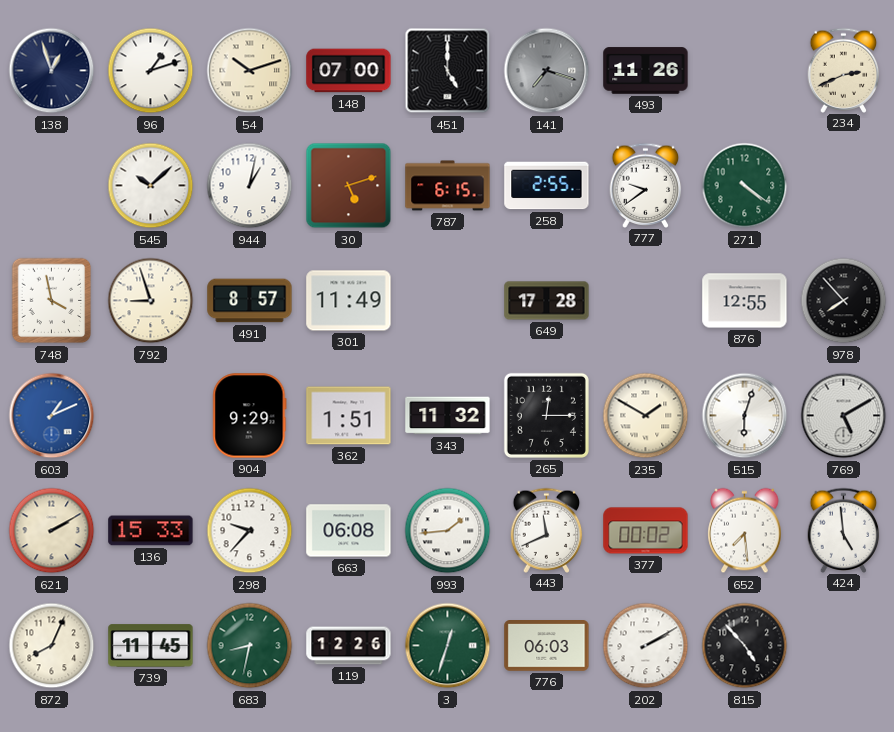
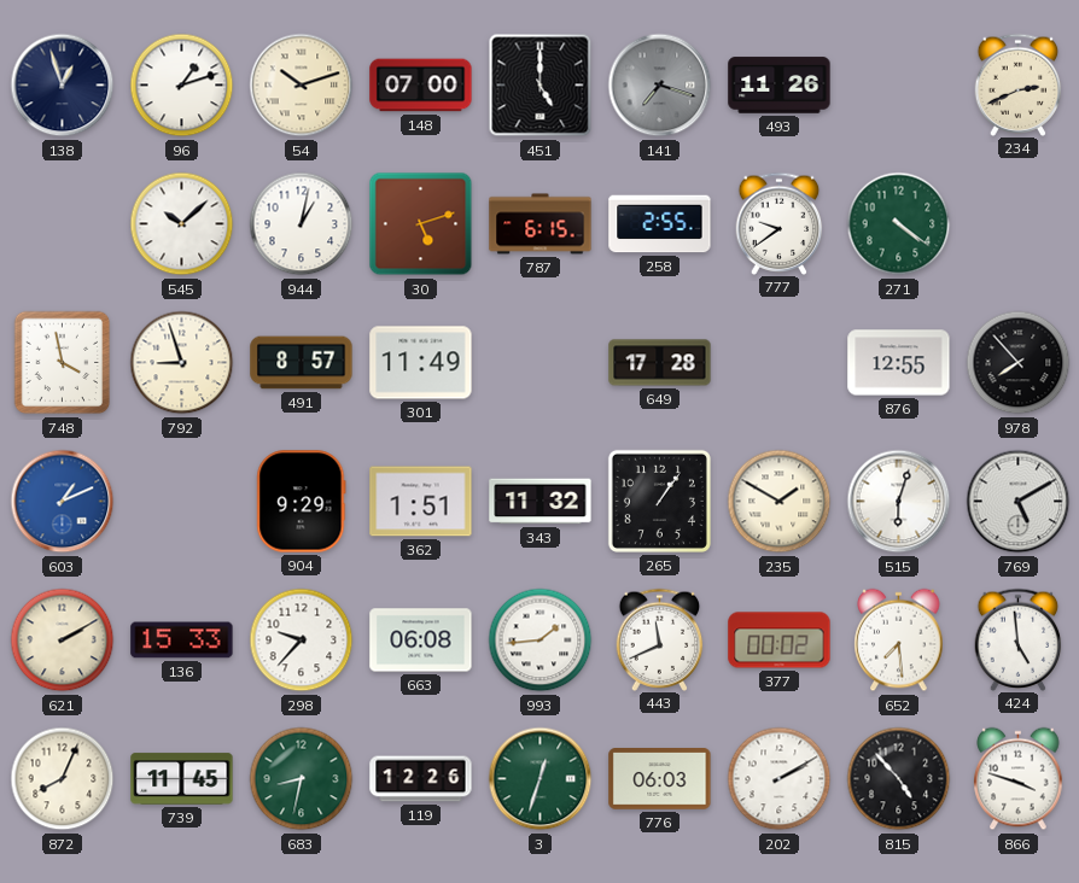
265: 12:15 -> 1:06
866: none -> 3:48
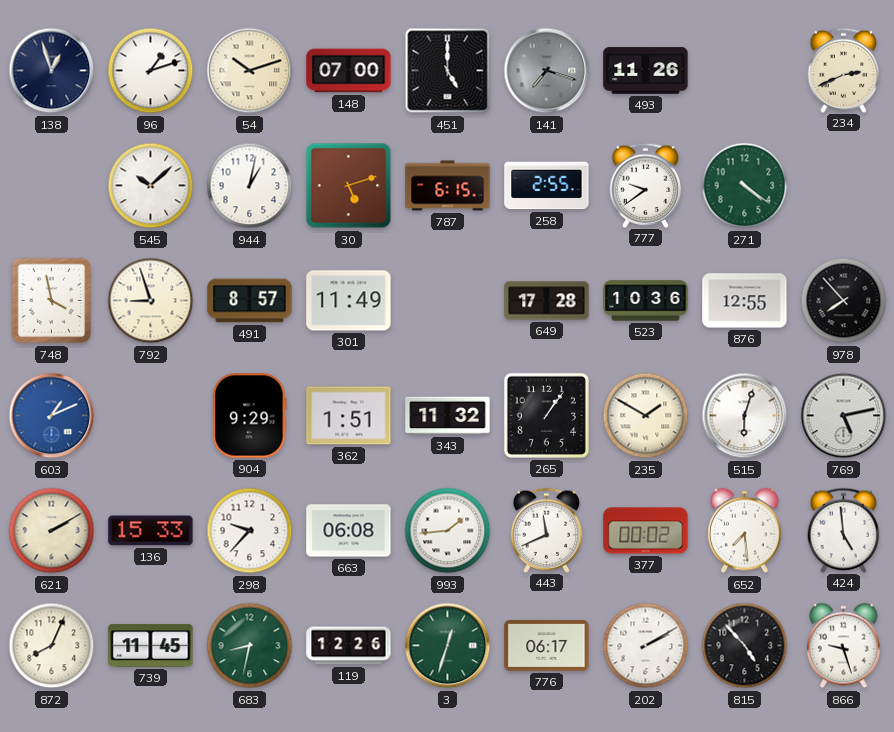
523: none -> 10:36
769: 5:10 -> 5:13
776: 06:03 -> 06:17
866: 3:48 -> 9:27
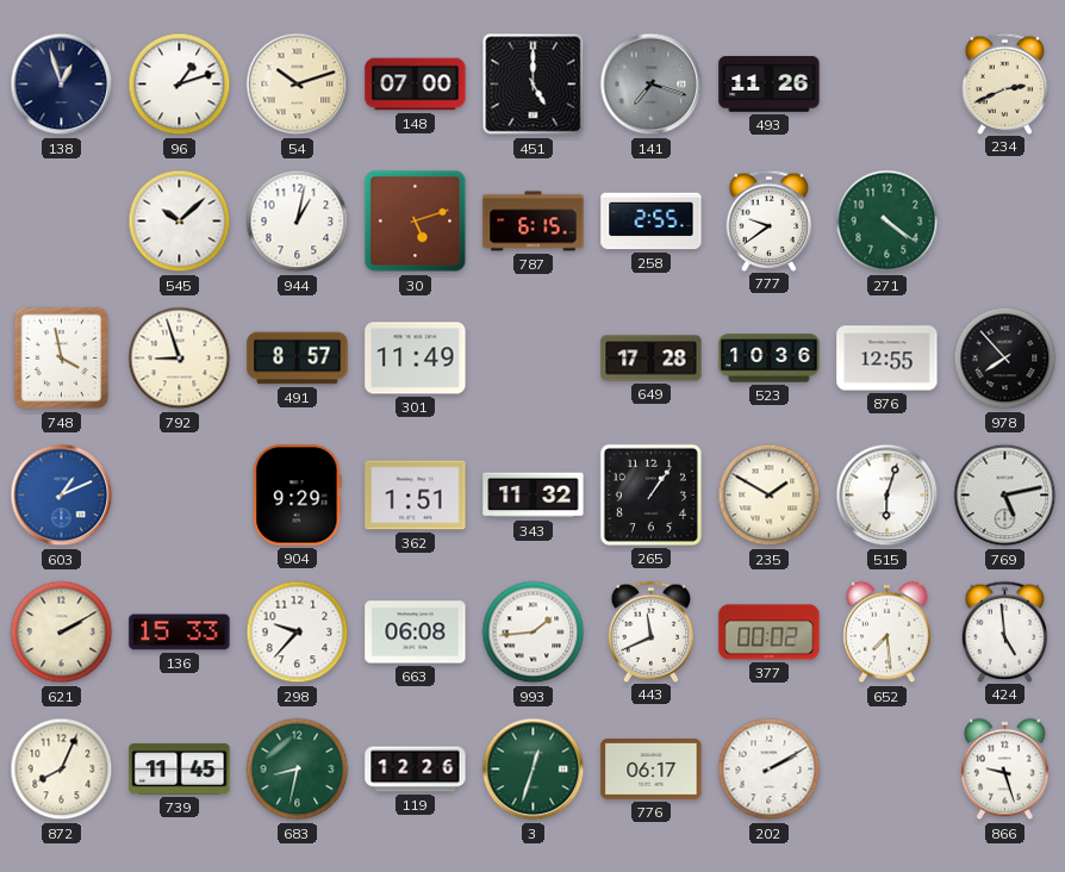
815: 4:53 -> none
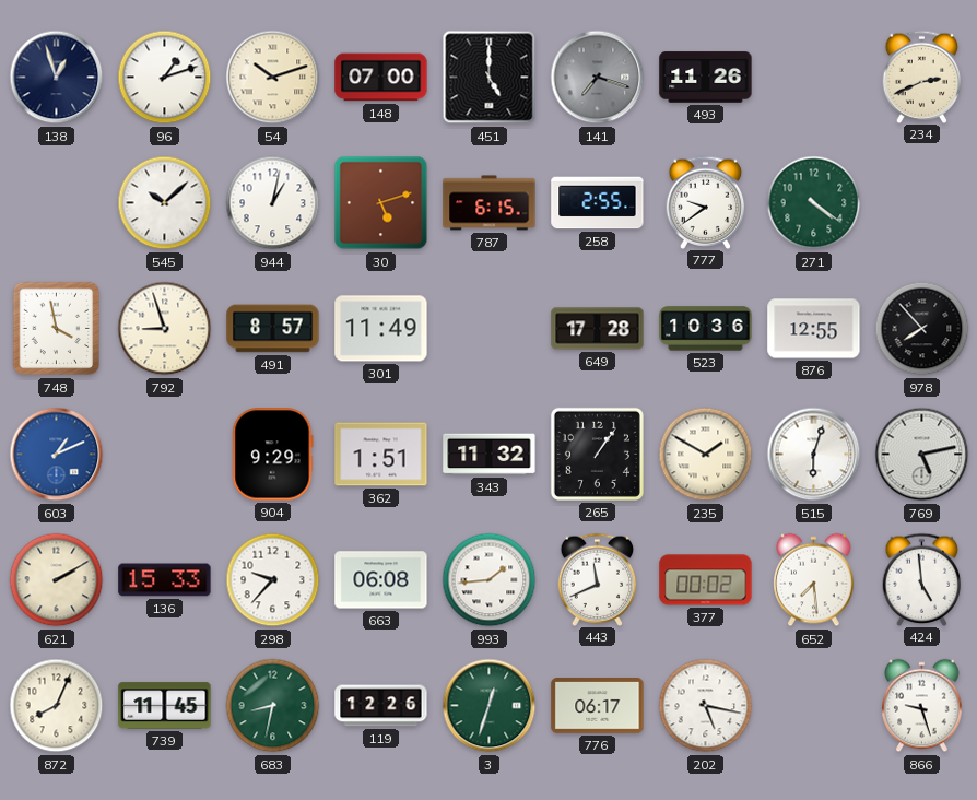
202: 2:10 -> 5:17
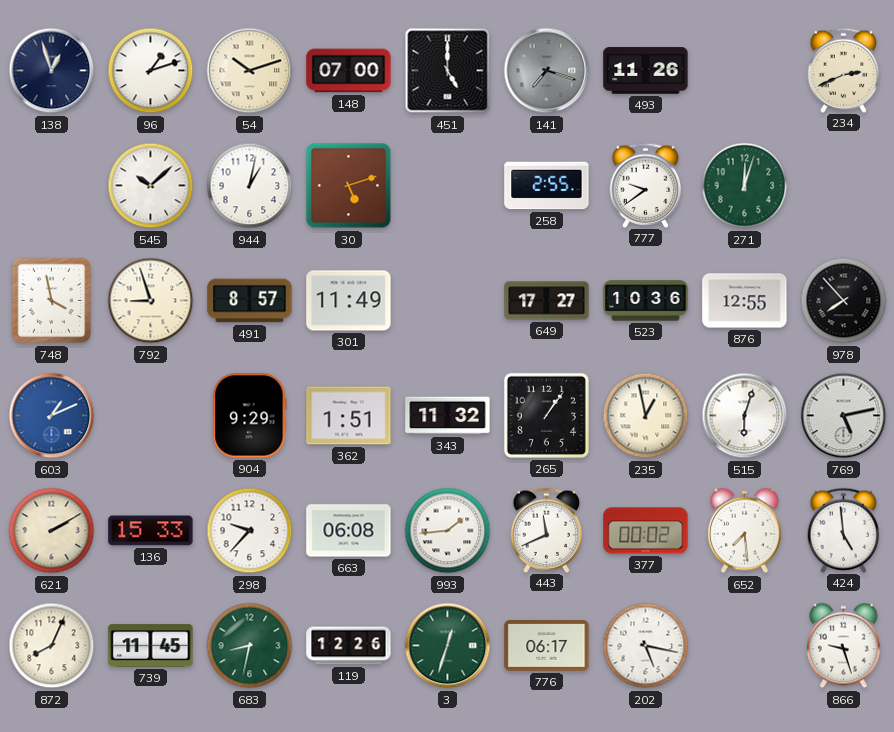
787: 6:15 -> none
271: 4:21 -> 12:03
649: 17:28 -> 17:27
235: 1:50 -> 12:58
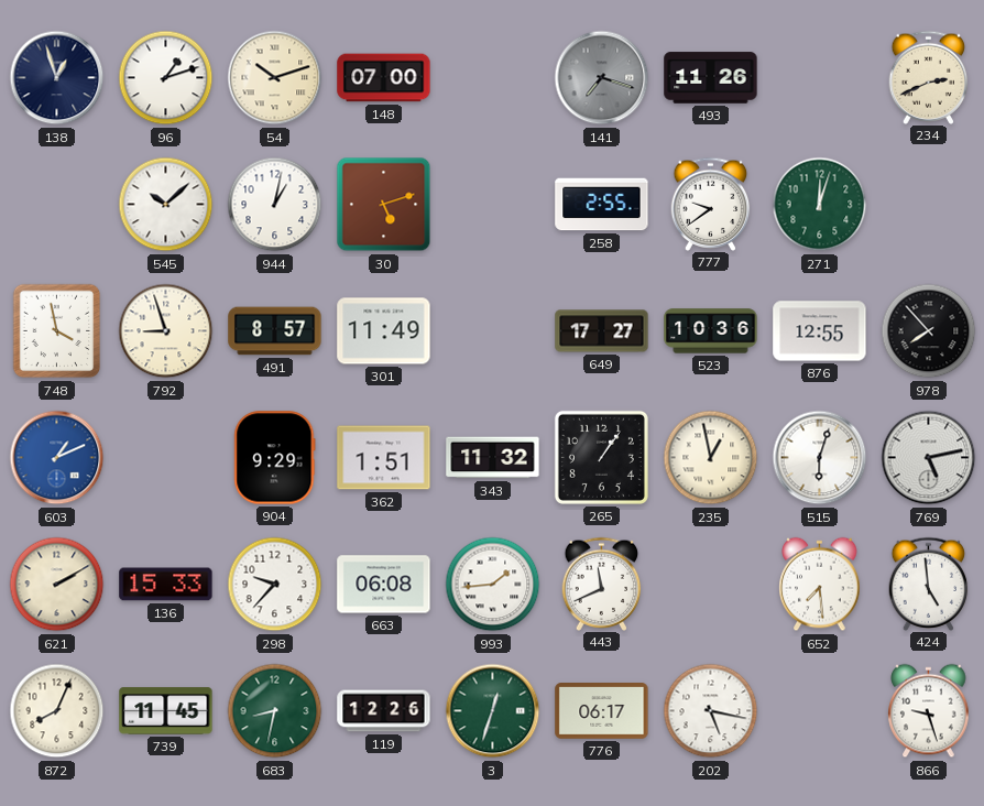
451: 5:00 -> none
377: 00:02 -> none
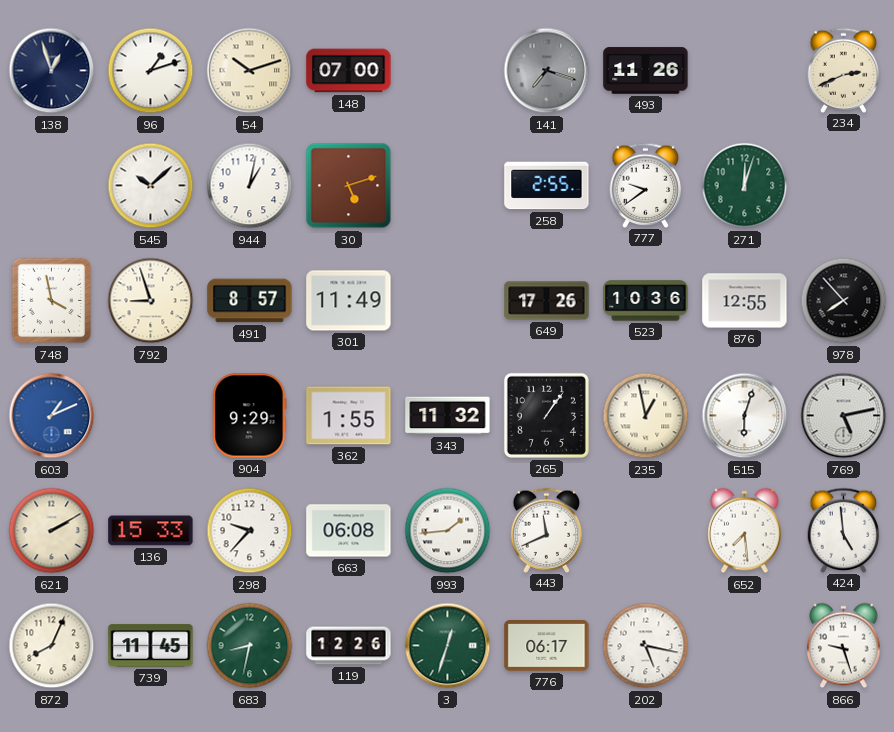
649: 17:27 -> 17:26
362: 1:51 -> 1:55
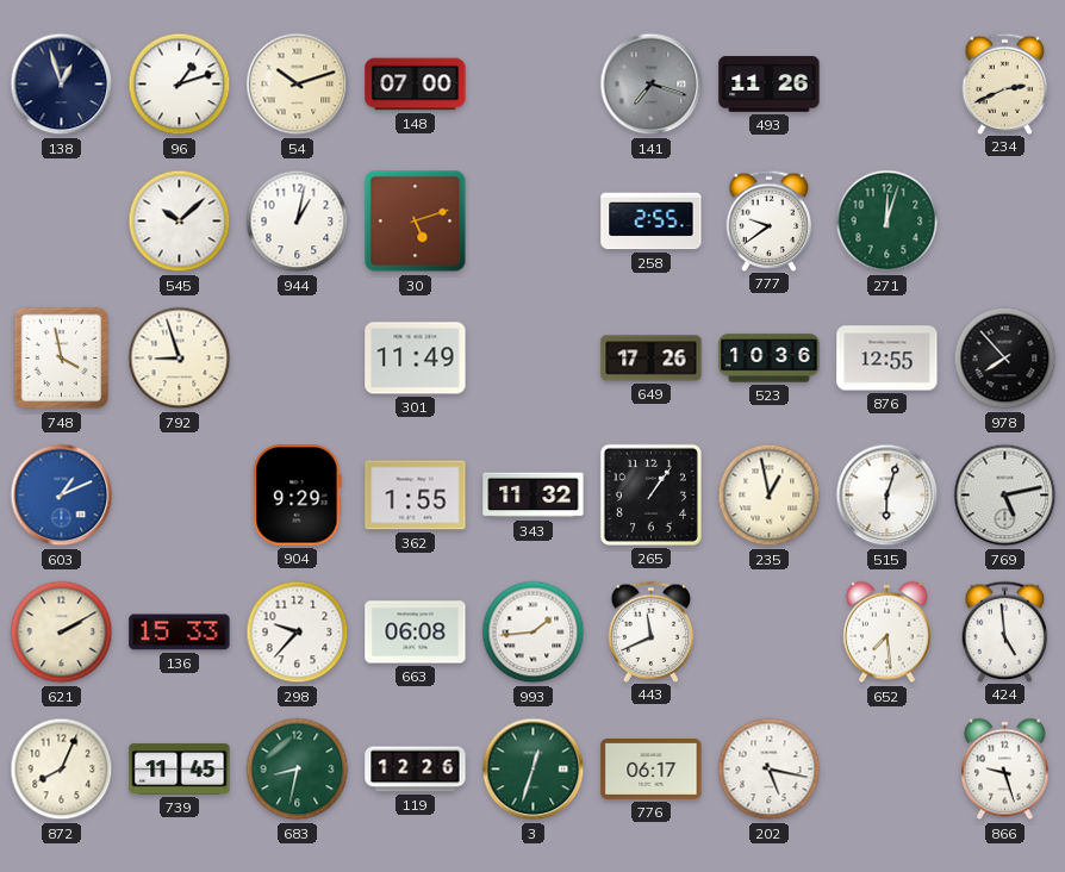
491: 8:57 -> none
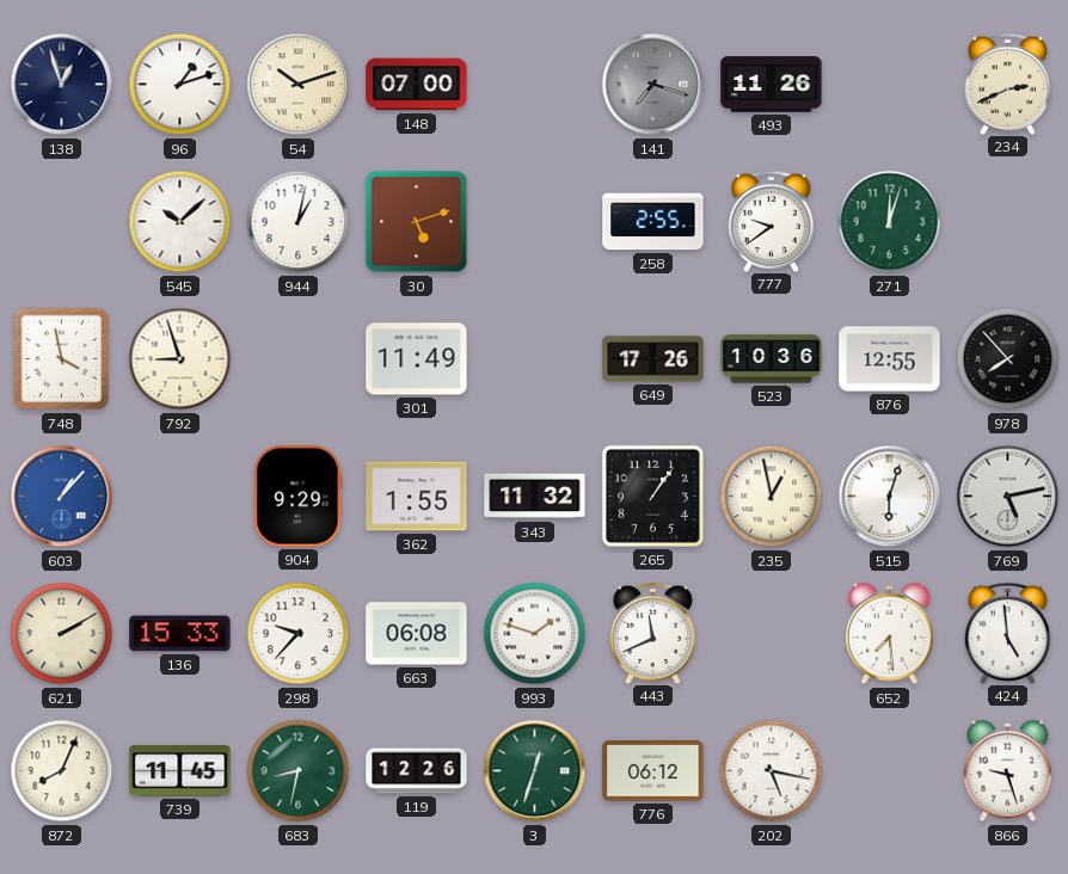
603: 1:11 -> 1:07
993: 1:44 -> 1:48
776: 06:17 -> 06:12
